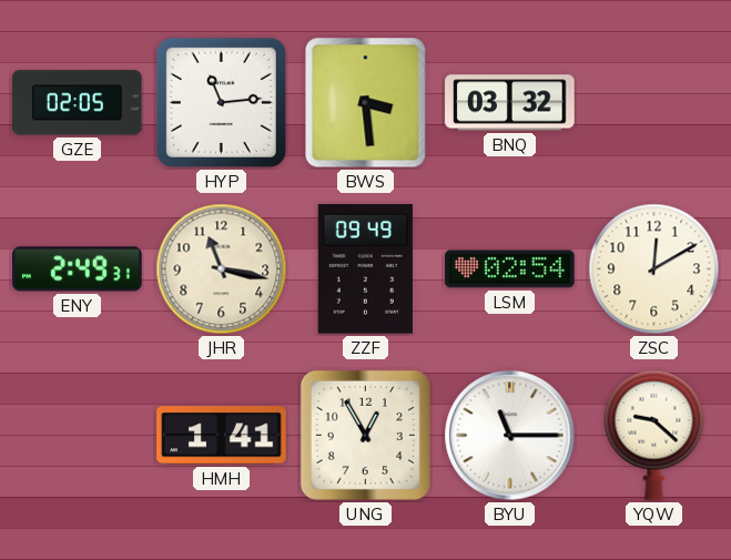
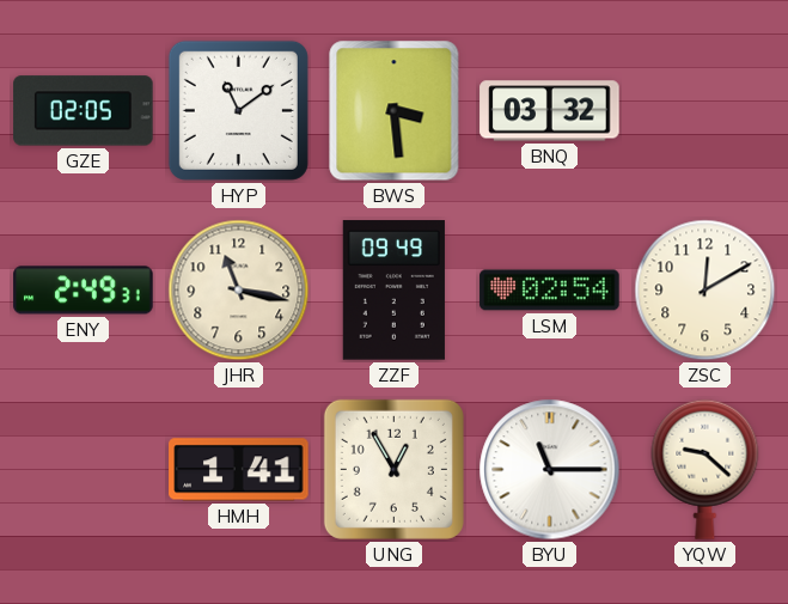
HYP: 11:14 -> 11:09
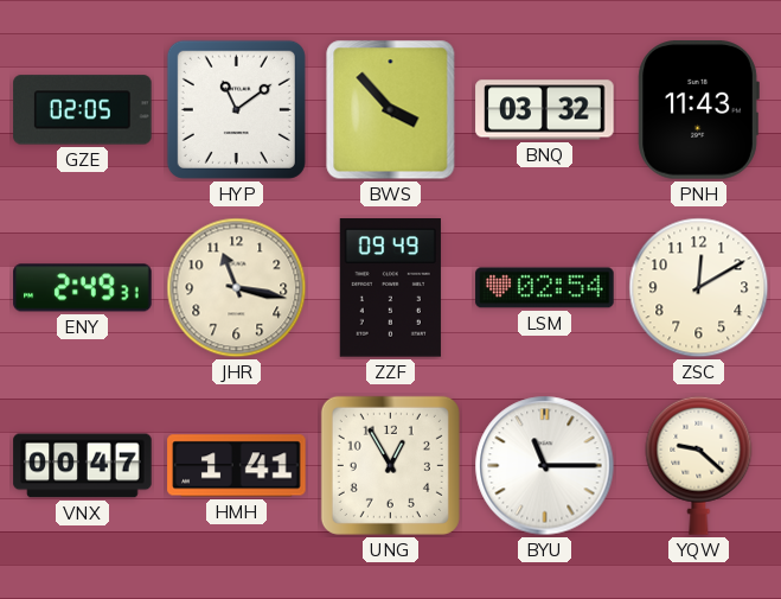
BWS: 3:29 -> 3:53
PNH: none -> 11:43
VNX: none -> 00:47
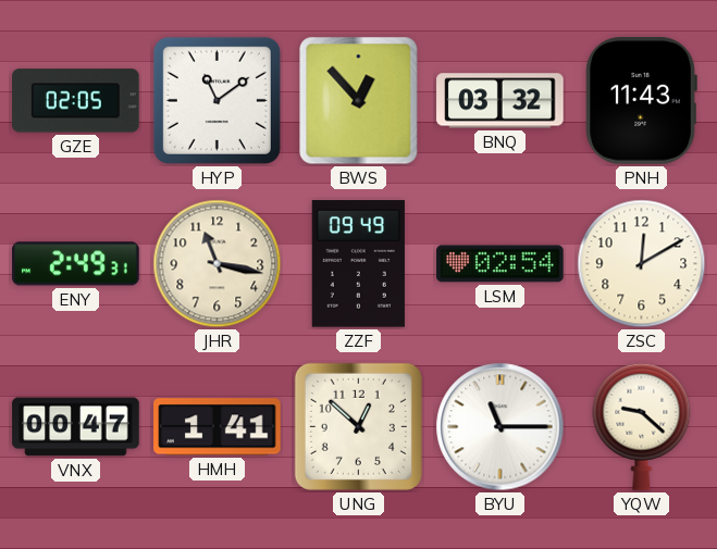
BWS: 3:53 -> 12:53
UNG: 12:55 -> 12:52
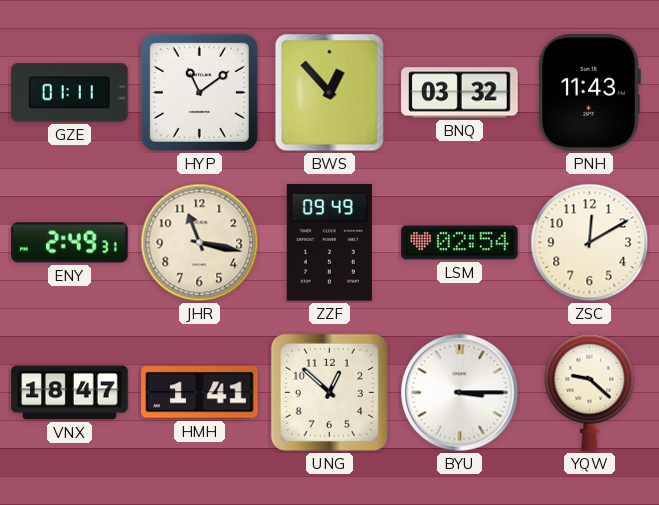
GZE: 02:05 -> 01:11
VNX: 00:47 -> 18:47
BYU: 11:15 -> 3:15
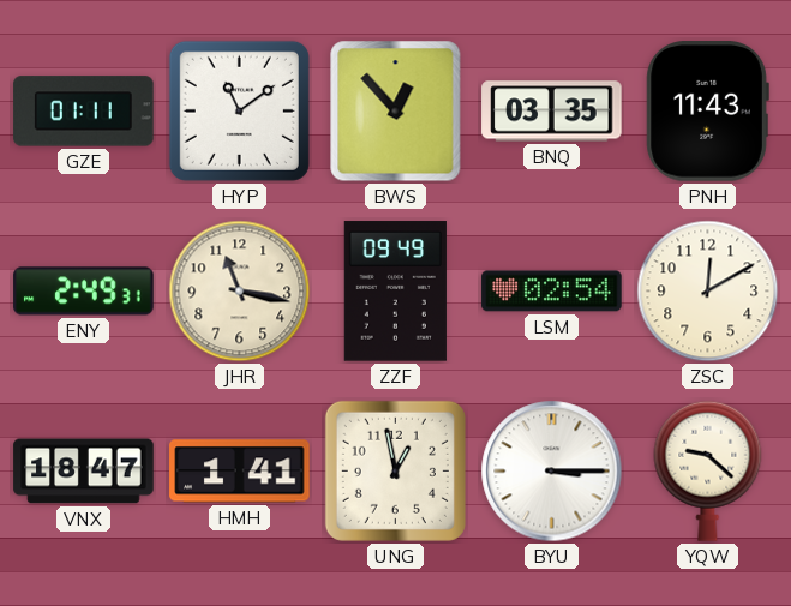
BNQ: 03:32 -> 03:35
UNG: 12:52 -> 12:58
